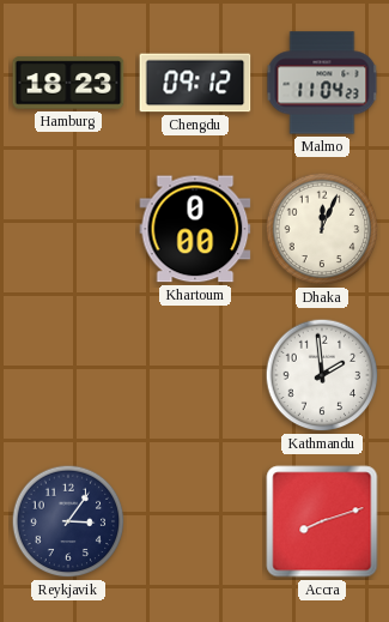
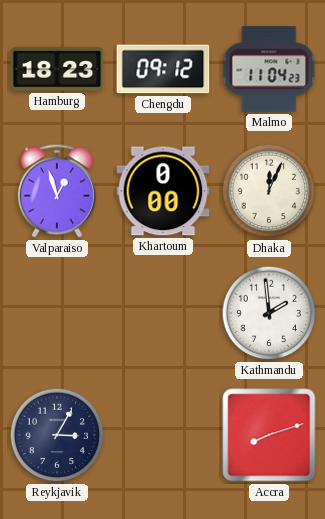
Valparaiso: none -> 12:57
Reykjavik: 3:06 -> 3:05
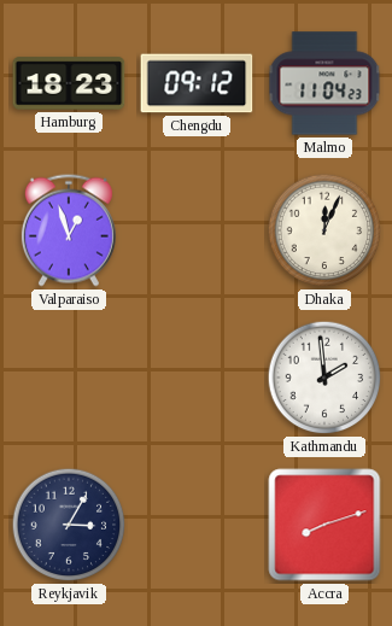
Khartoum: 0:00 -> none
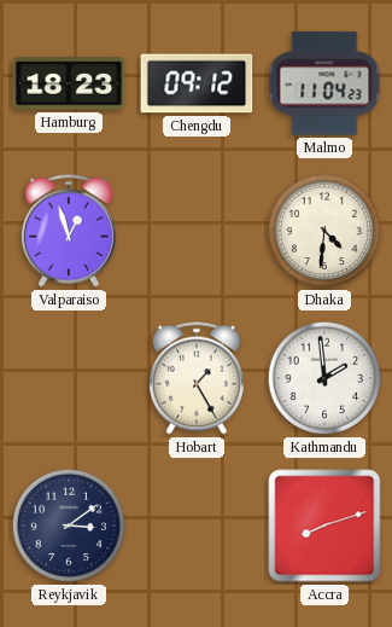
Dhaka: 12:04 -> 4:31
Hobart: none -> 1:25
Reykjavik: 3:05 -> 3:09
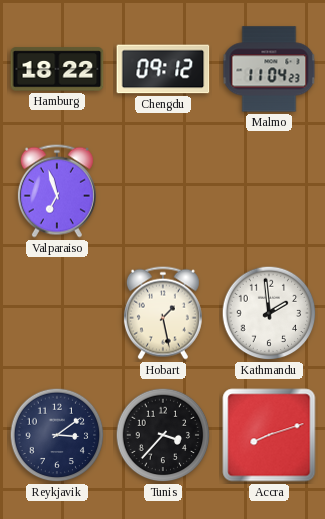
Hamburg: 18:23 -> 18:22
Valparaiso: 12:57 -> 6:57
Dhaka: 4:31 -> none
Hobart: 1:25 -> 1:28
Tunis: none -> 3:37
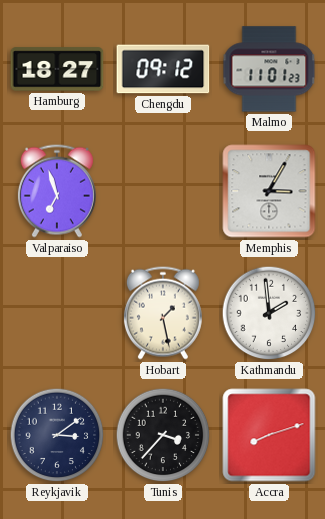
Hamburg: 18:22 -> 18:27
Malmo: 11:04 -> 11:01
Memphis: none -> 3:05
